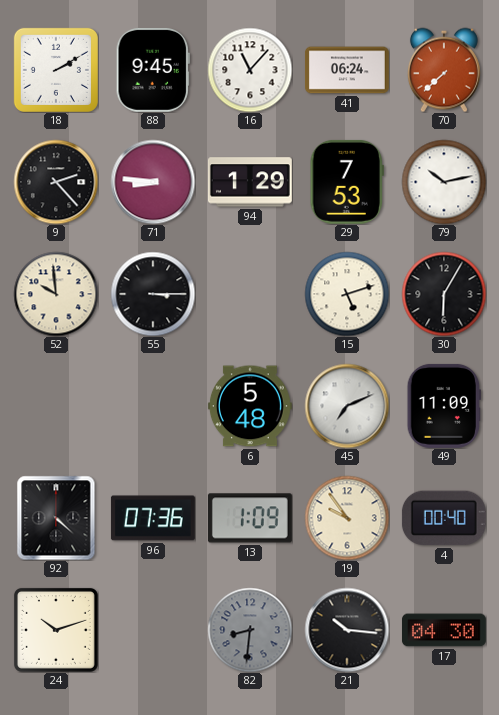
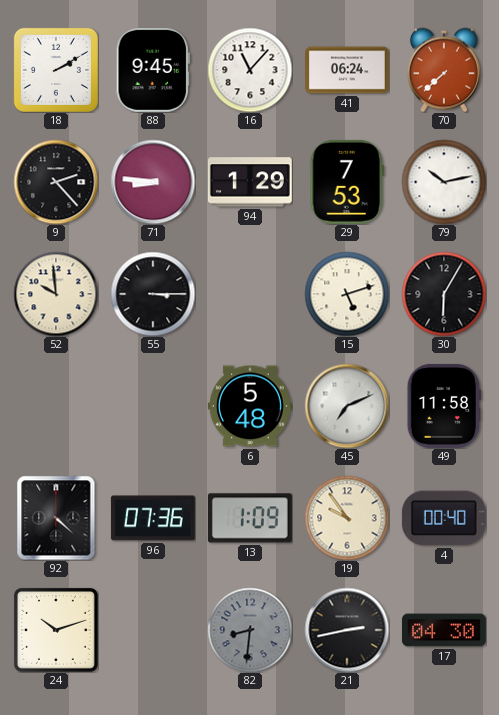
49: 11:09 -> 11:58
21: 10:16 -> 2:43
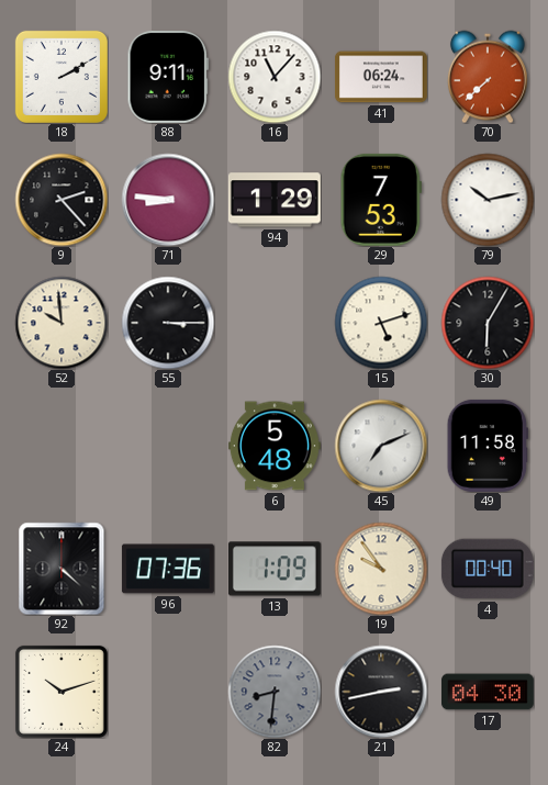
88: 9:45 -> 9:11
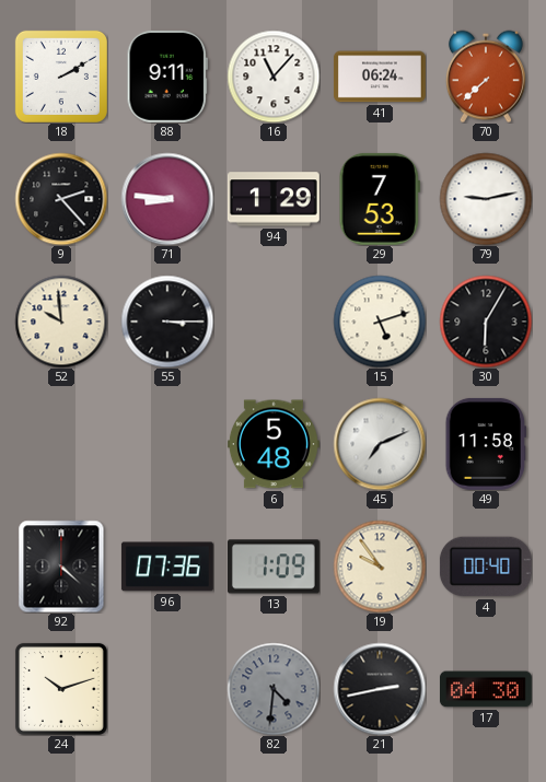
79: 10:13 -> 9:13
82: 8:31 -> 4:31
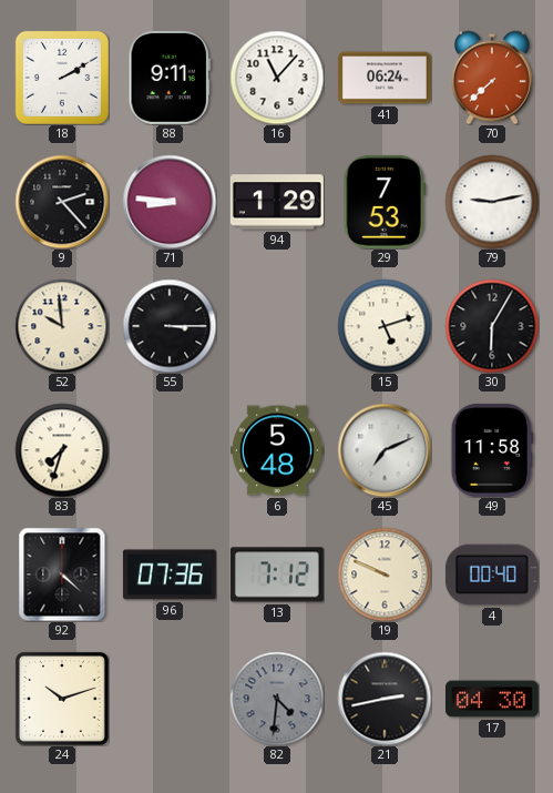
83: none -> 7:33
13: 1:09 -> 7:12
19: 9:54 -> 9:49
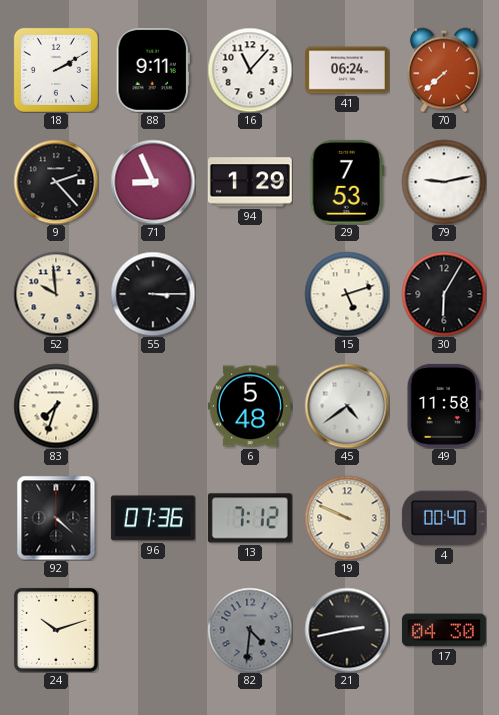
71: 8:46 -> 8:56
45: 7:11 -> 4:39
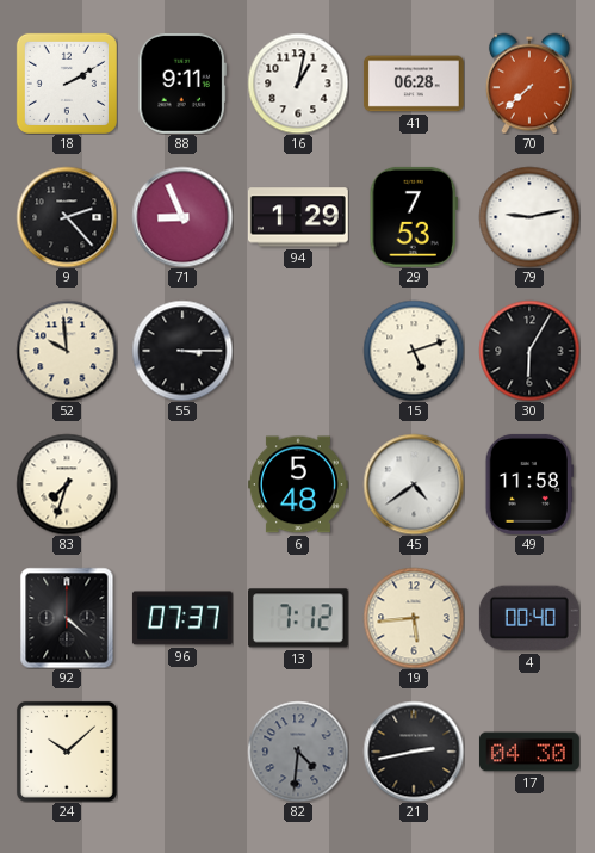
16: 11:07 -> 1:02
41: 06:24 -> 06:28
96: 07:36 -> 07:37
19: 9:49 -> 5:44
24: 10:12 -> 10:08
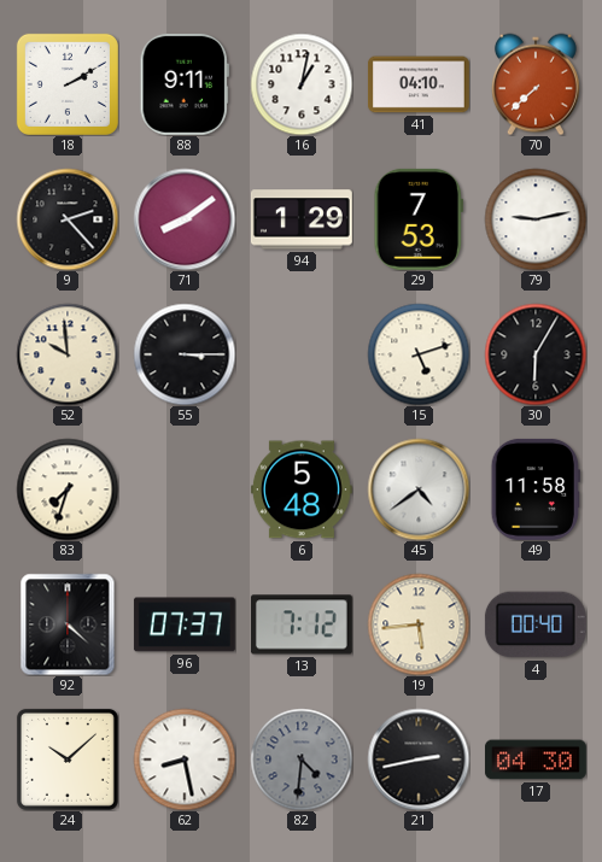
41: 06:28 -> 04:10
71: 8:56 -> 8:09
62: none -> 8:28
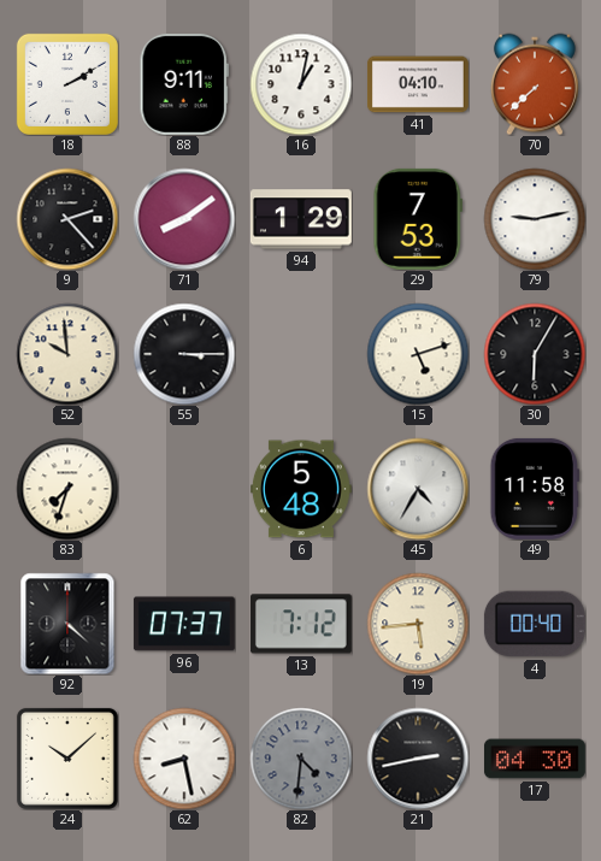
45: 4:39 -> 4:35
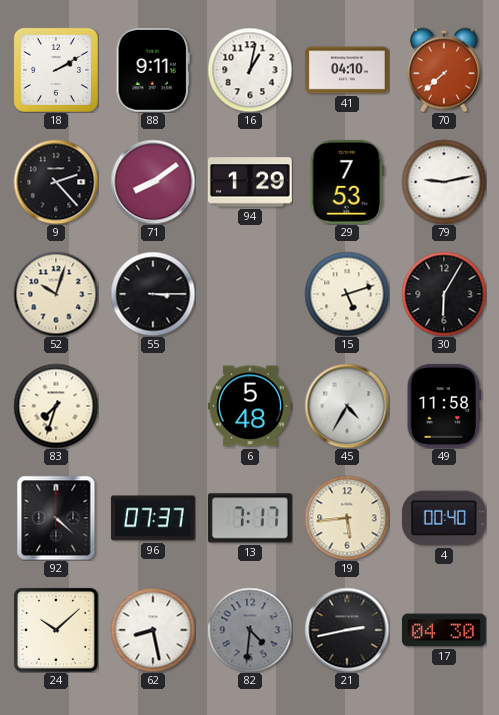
52: 9:59 -> 10:03
13: 7:12 -> 7:17
